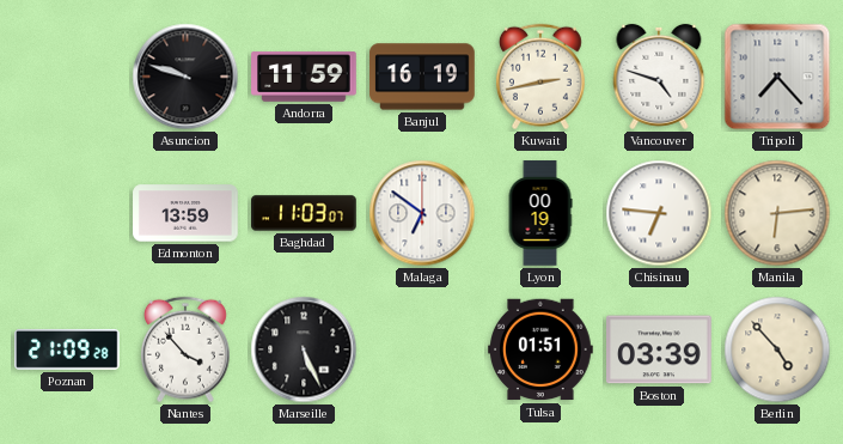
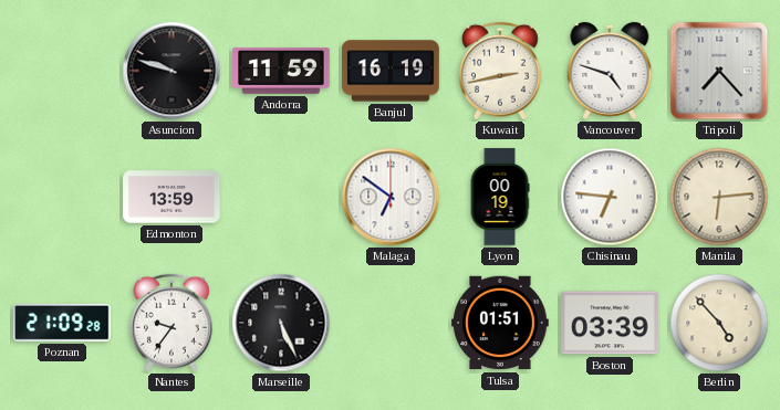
Baghdad: 11:03 -> none
Nantes: 3:53 -> 9:36
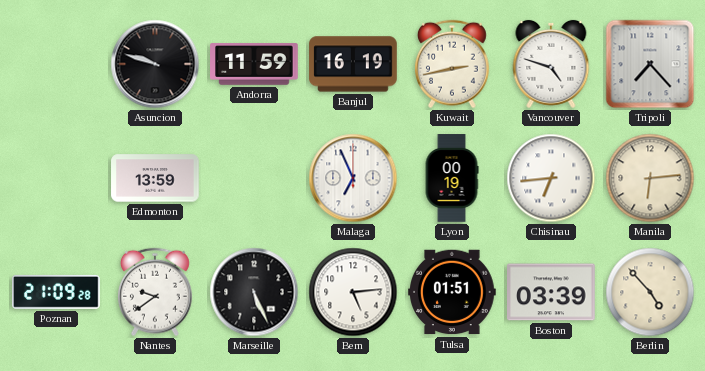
Malaga: 6:51 -> 6:56
Chisinau: 6:46 -> 6:44
Nantes: 9:36 -> 9:39
Bern: none -> 5:14
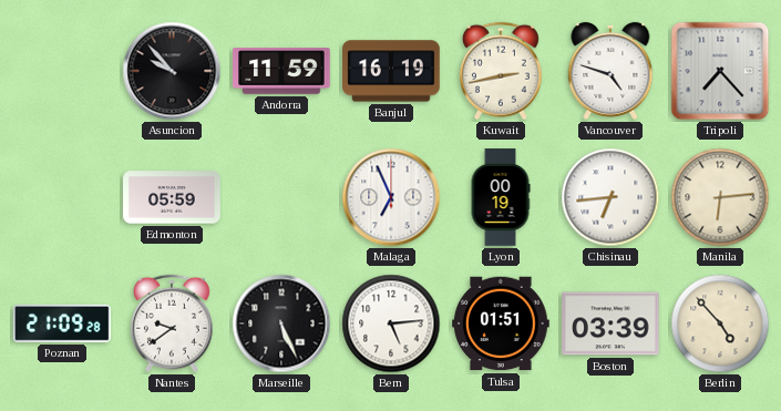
Asuncion: 9:48 -> 9:53
Edmonton: 13:59 -> 05:59
